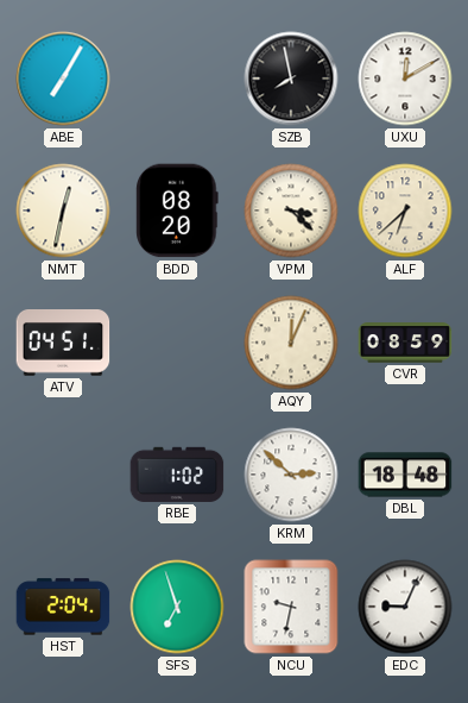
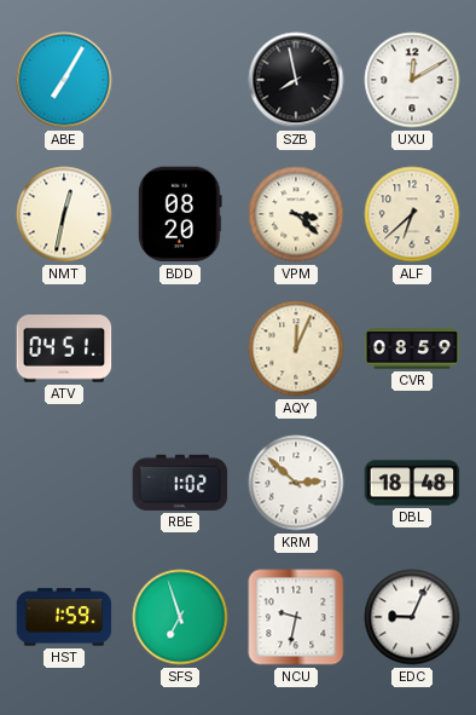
HST: 2:04 -> 1:59
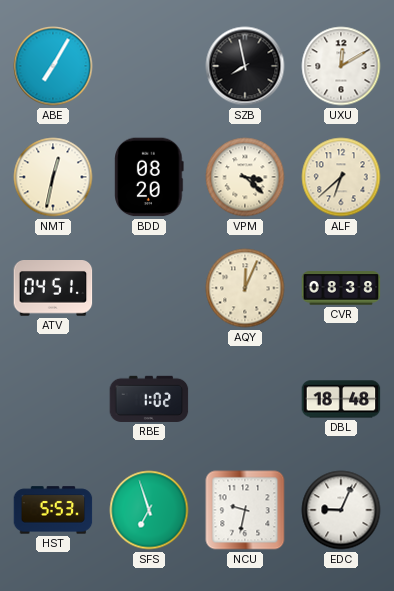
CVR: 08:59 -> 08:38
KRM: 2:52 -> none
HST: 1:59 -> 5:53
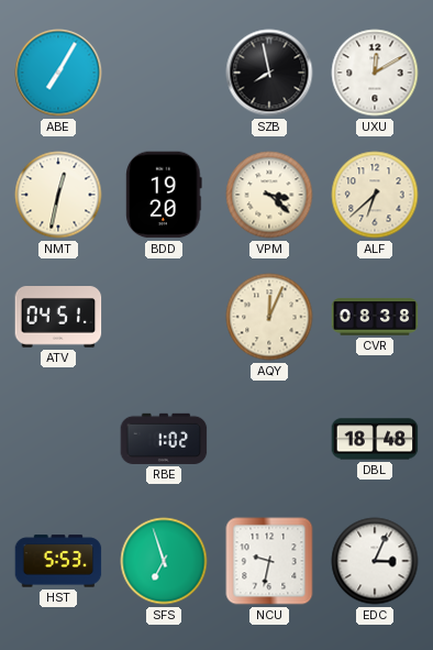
BDD: 08:20 -> 19:20
EDC: 9:04 -> 3:04
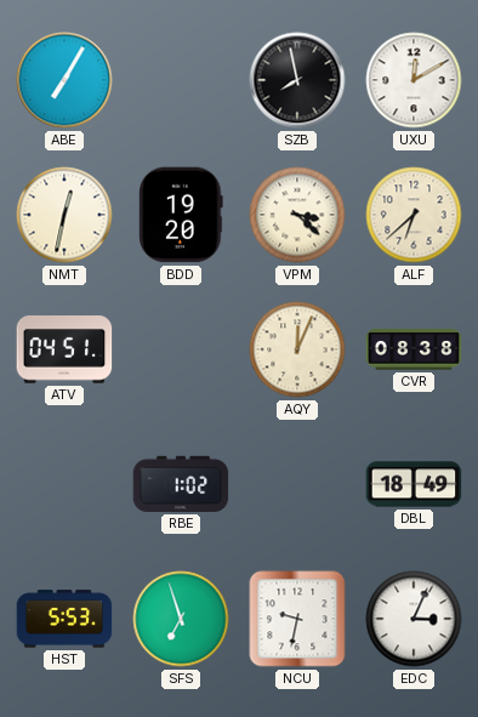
DBL: 18:48 -> 18:49
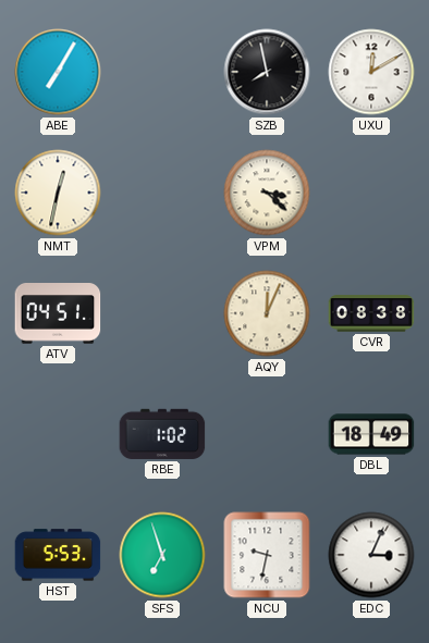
BDD: 19:20 -> none
ALF: 6:38 -> none
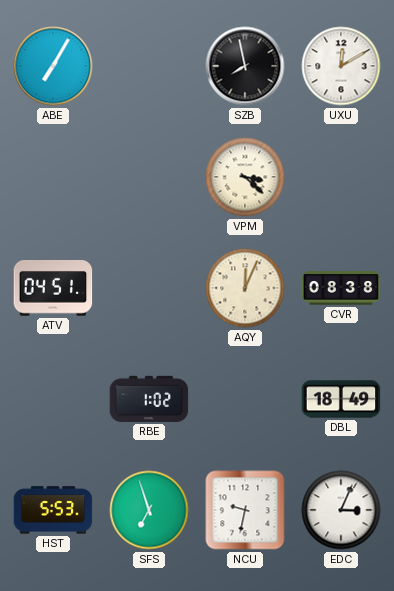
NMT: 12:32 -> none
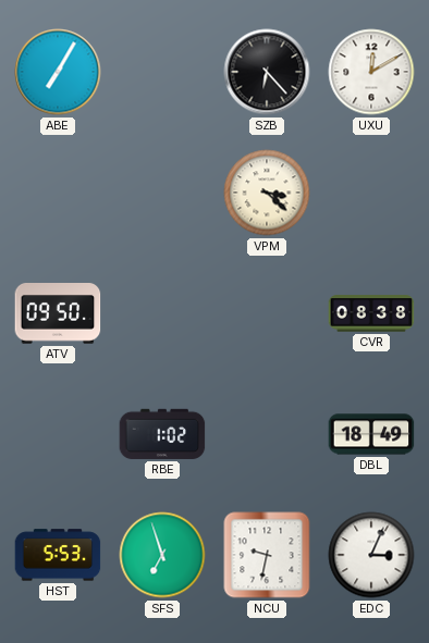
SZB: 7:58 -> 6:23
ATV: 04:51 -> 09:50
AQY: 12:04 -> none
